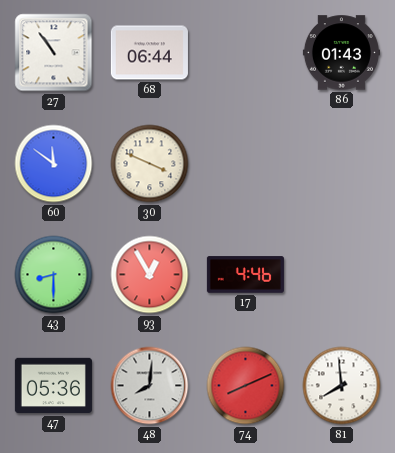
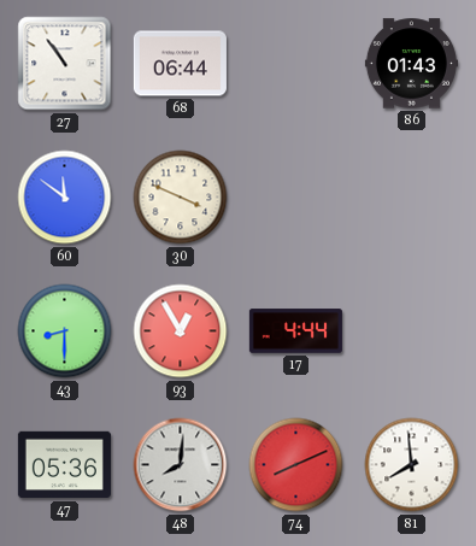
17: 4:46 -> 4:44
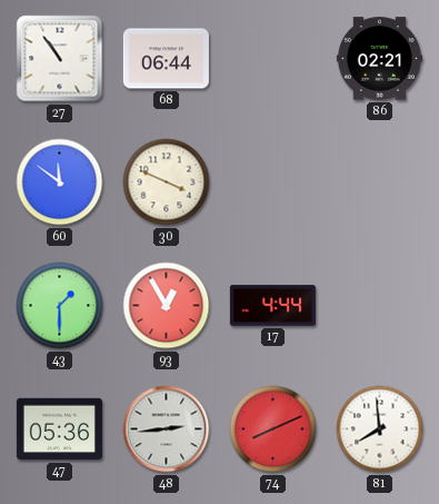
86: 01:43 -> 02:21
43: 8:30 -> 1:30
48: 8:01 -> 2:44
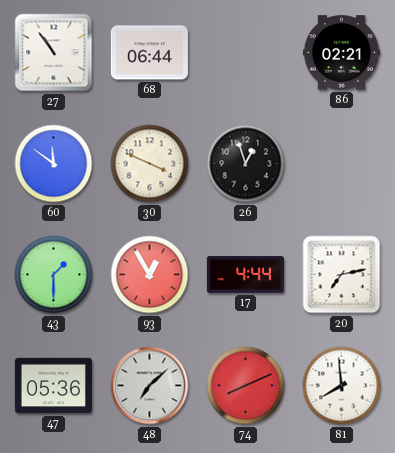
26: none -> 12:57
20: none -> 7:13
48: 2:44 -> 7:08
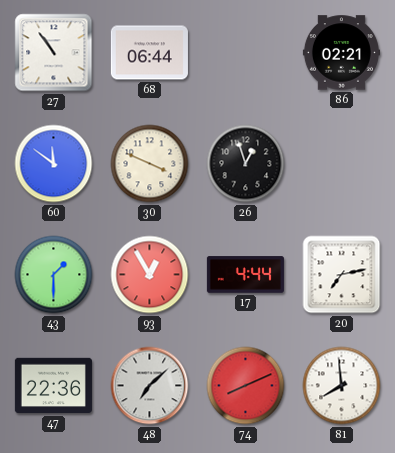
47: 05:36 -> 22:36
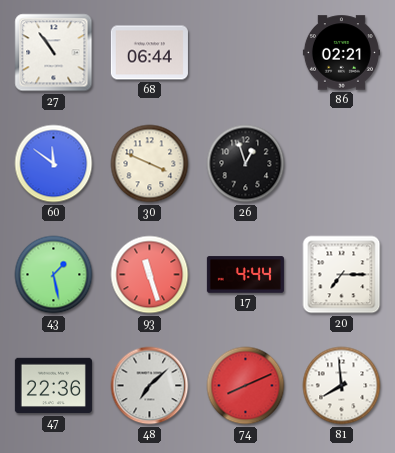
43: 1:30 -> 1:28
93: 12:55 -> 11:27
20: 7:13 -> 7:15
